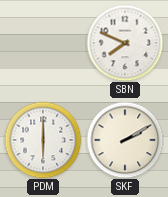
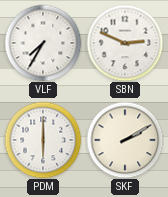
VLF: none -> 7:35
SBN: 7:49 -> 2:49
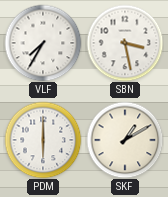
SBN: 2:49 -> 3:28
SKF: 2:10 -> 1:10
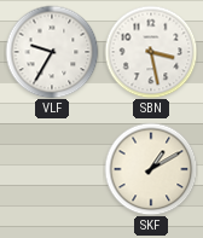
VLF: 7:35 -> 9:35
PDM: 6:00 -> none
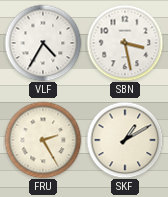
VLF: 9:35 -> 4:35
FRU: none -> 2:25
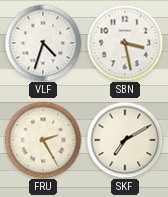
VLF: 4:35 -> 4:33
SKF: 1:10 -> 7:10
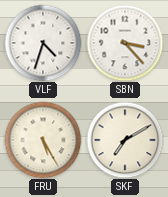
SBN: 3:28 -> 3:23
FRU: 2:25 -> 5:25
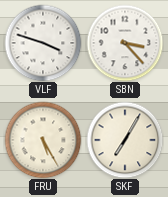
VLF: 4:33 -> 3:48
SKF: 7:10 -> 7:05
